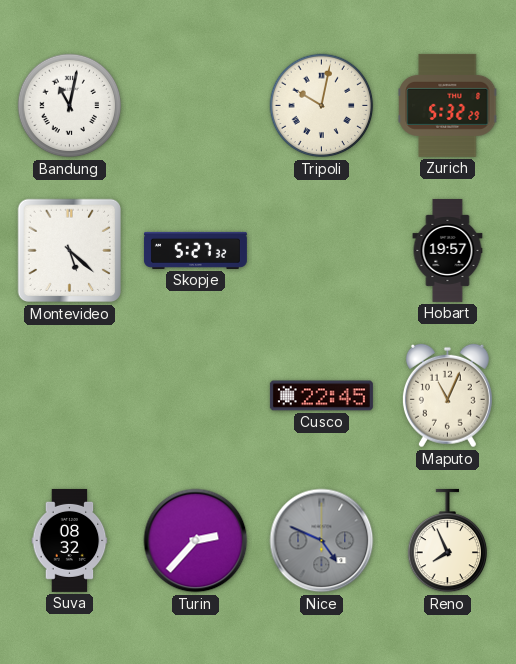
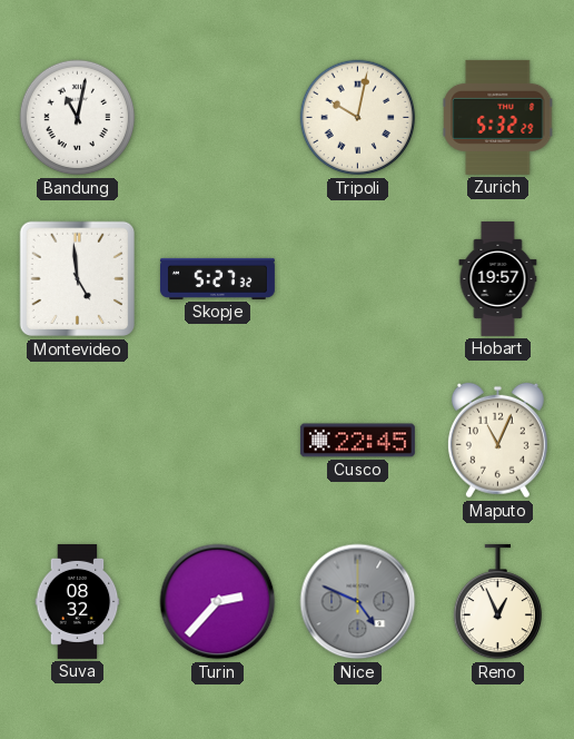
Montevideo: 5:22 -> 4:59
Reno: 7:56 -> 12:56
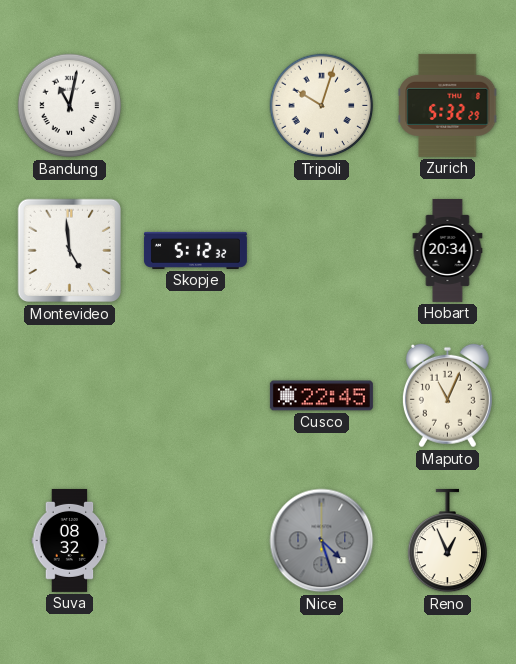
Tripoli: 10:02 -> 10:03
Skopje: 5:27 -> 5:12
Hobart: 19:57 -> 20:34
Turin: 2:37 -> none
Nice: 4:49 -> 4:27
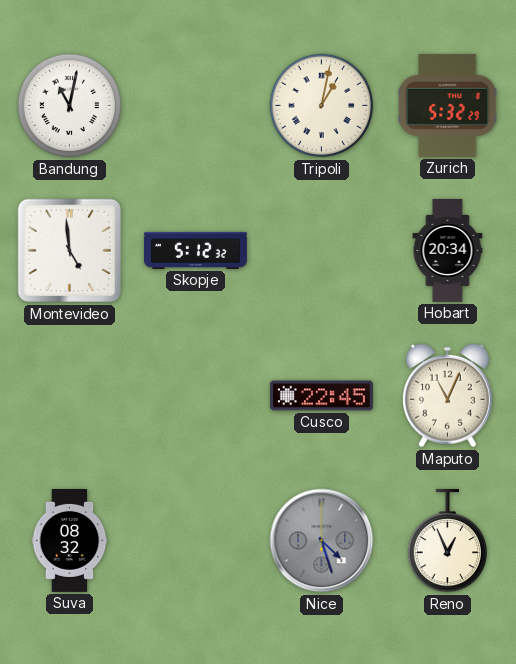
Tripoli: 10:03 -> 1:02
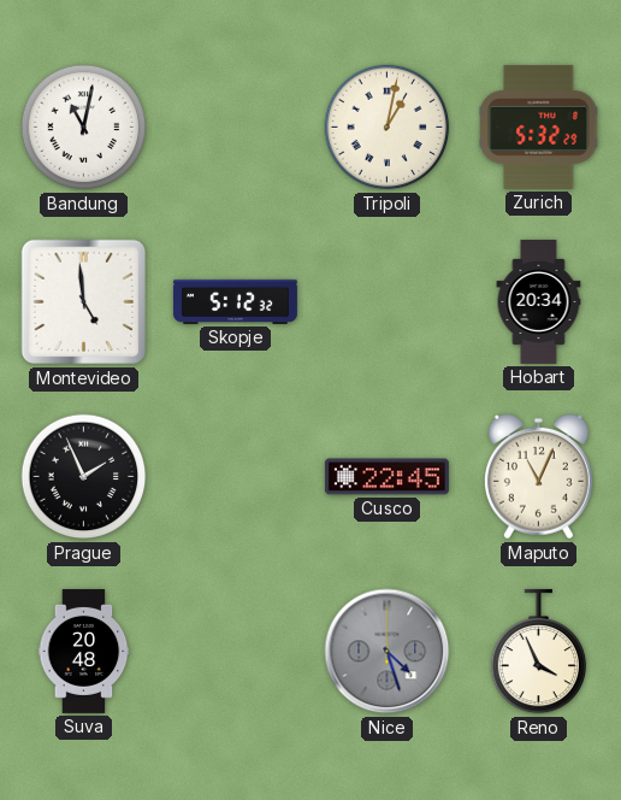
Prague: none -> 1:56
Suva: 08:32 -> 20:48
Reno: 12:56 -> 3:56
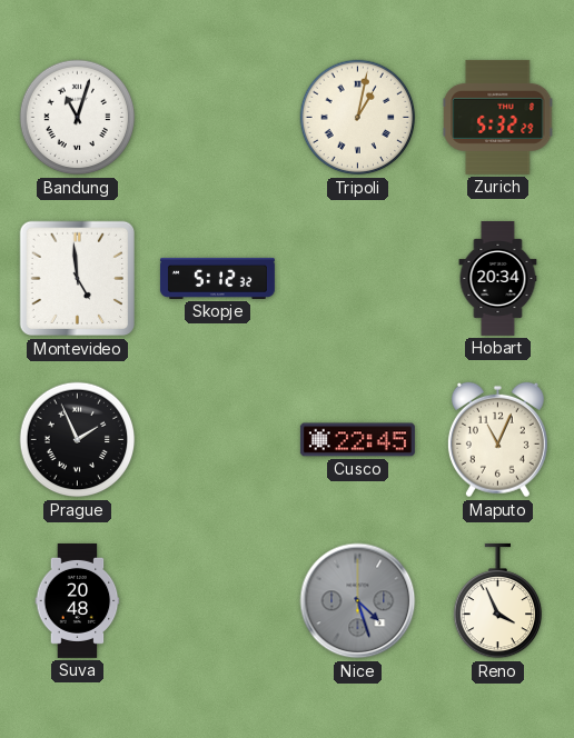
Bandung: 11:02 -> 11:03
